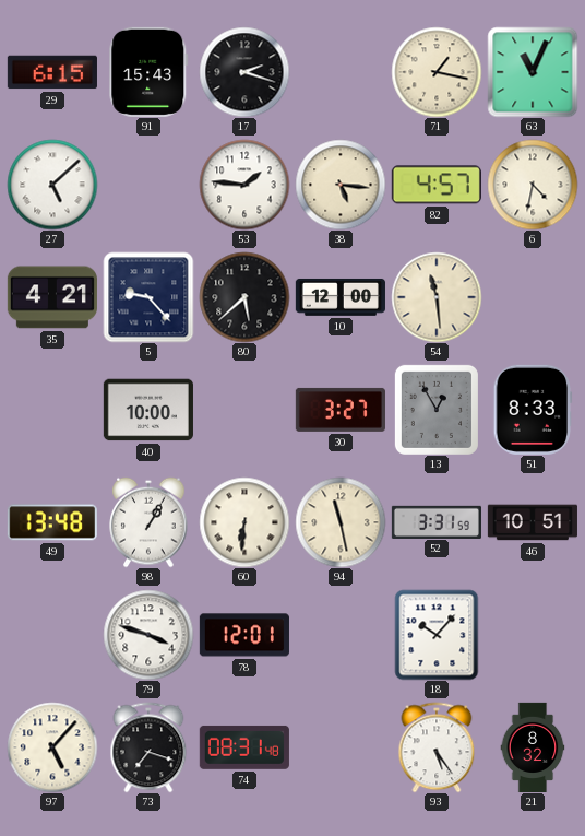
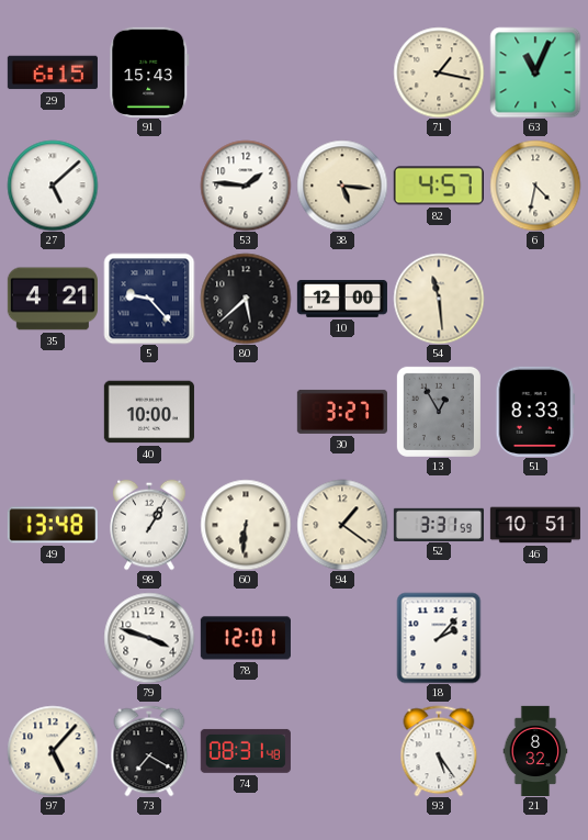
17: 2:18 -> none
94: 11:28 -> 1:21
18: 10:07 -> 2:07
73: 7:18 -> 7:20
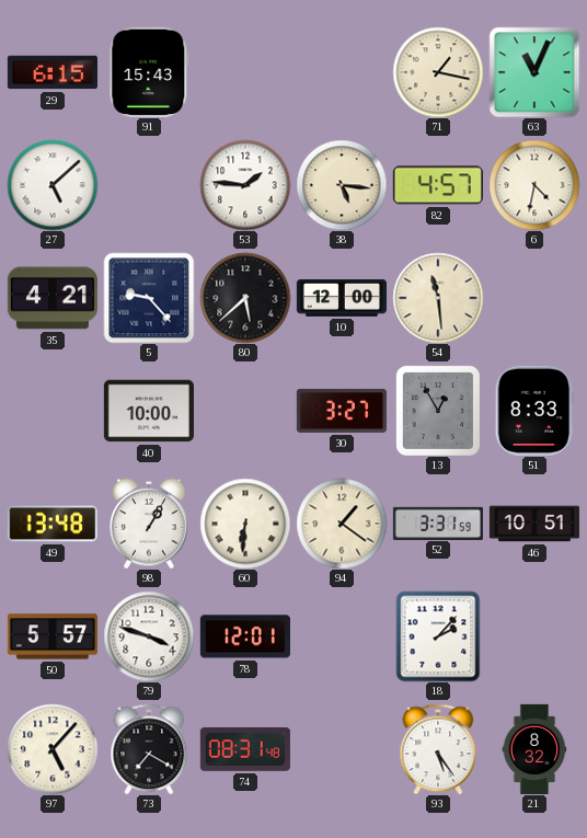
50: none -> 5:57
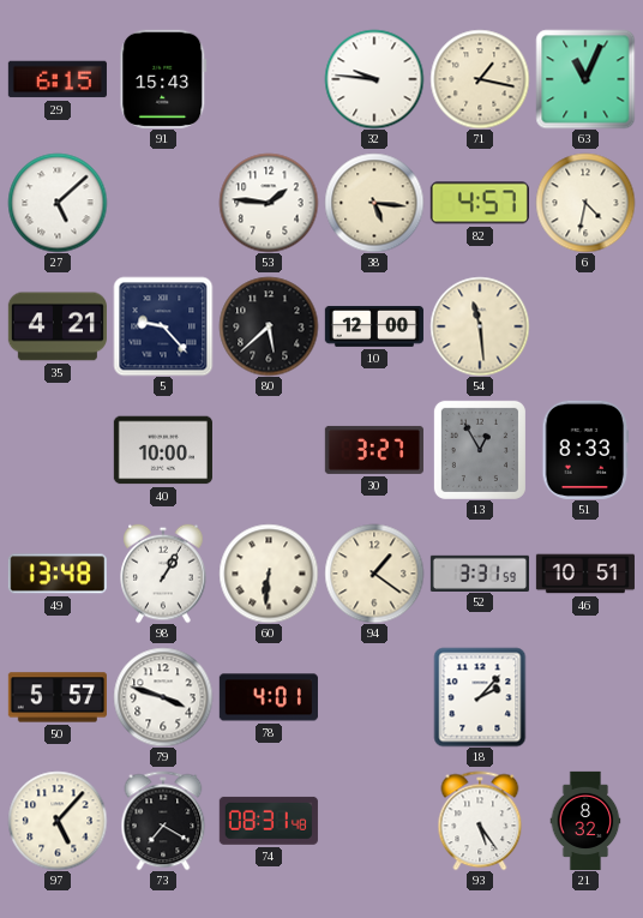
32: none -> 9:46
78: 12:01 -> 4:01
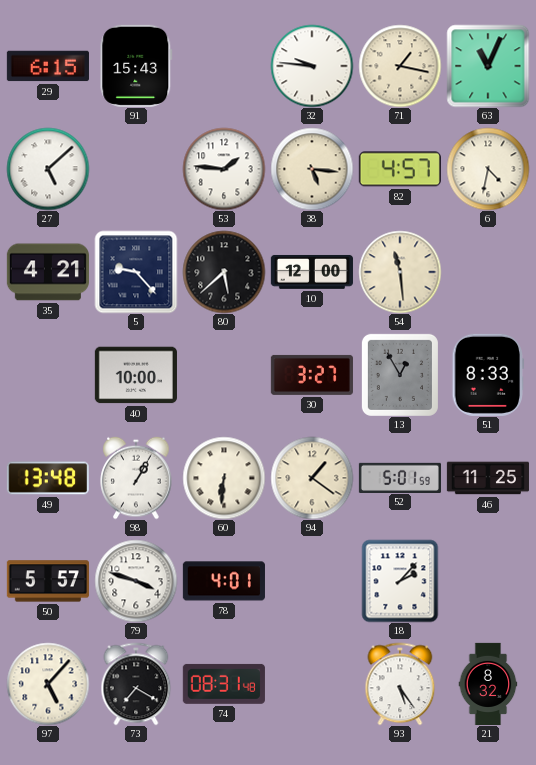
52: 3:31 -> 5:01
46: 10:51 -> 11:25
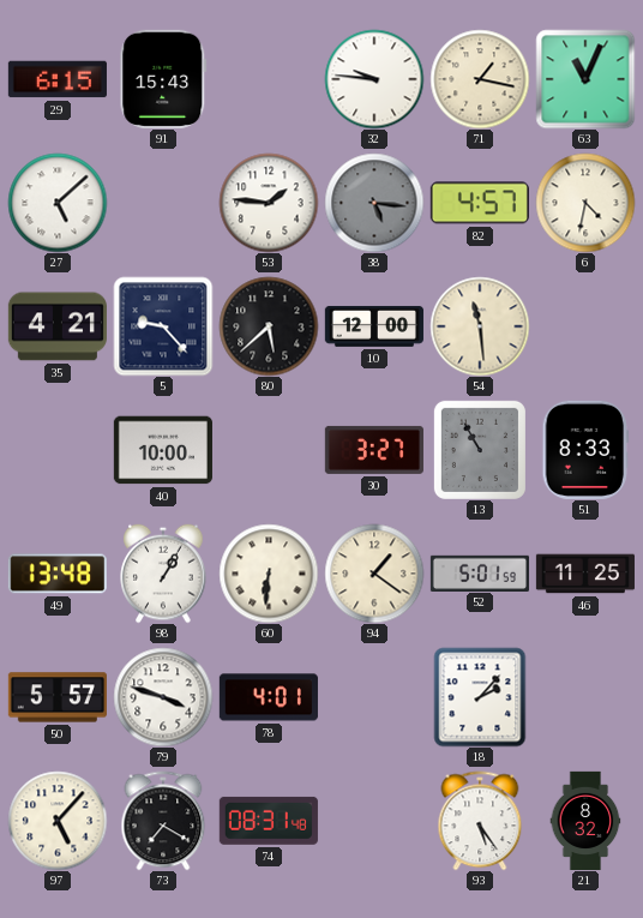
38 dial: cream -> grey
13: 12:55 -> 10:55
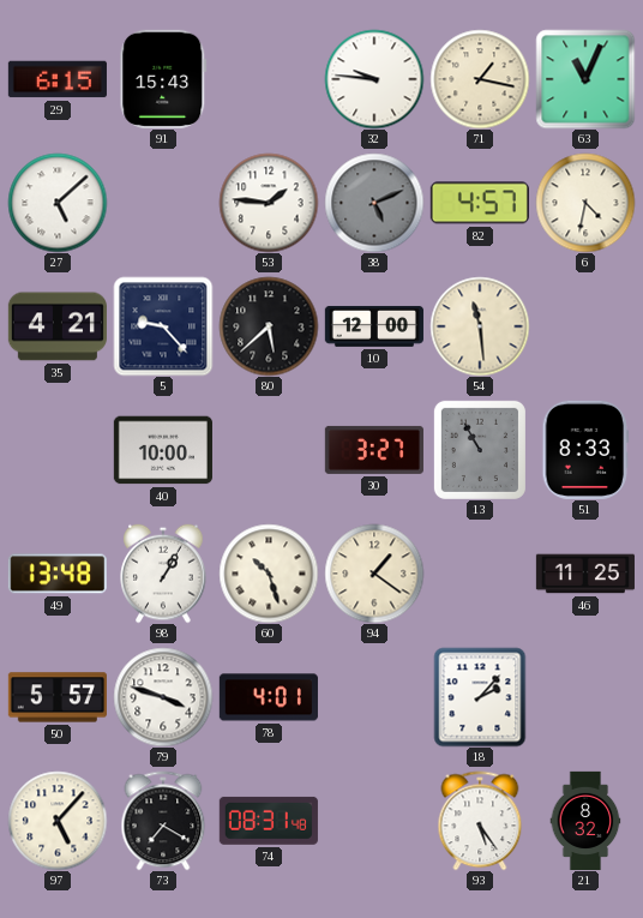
38: 5:16 -> 5:11
60: 6:31 -> 10:27
52: 5:01 -> none
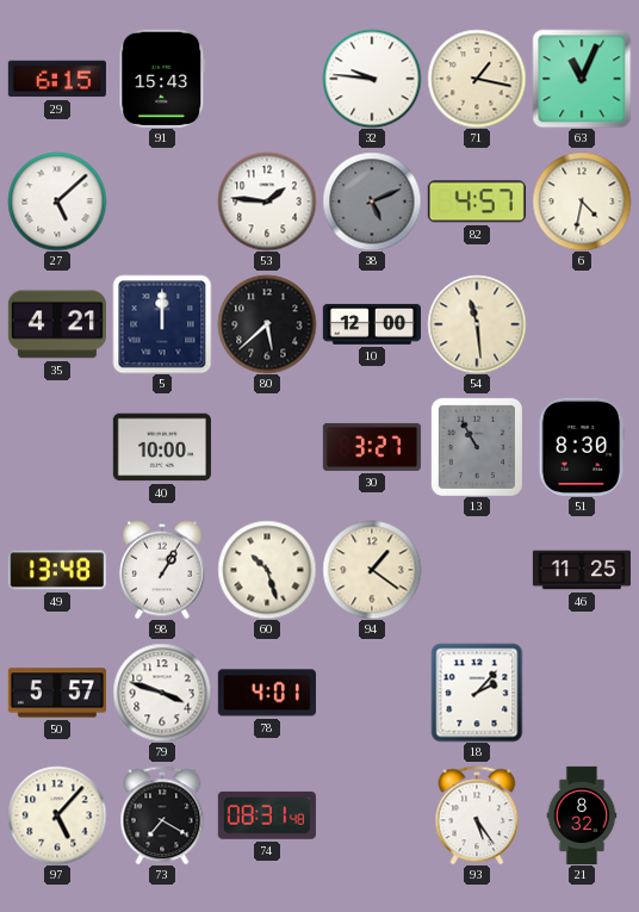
5: 9:23 -> 12:00
51: 8:33 -> 8:30
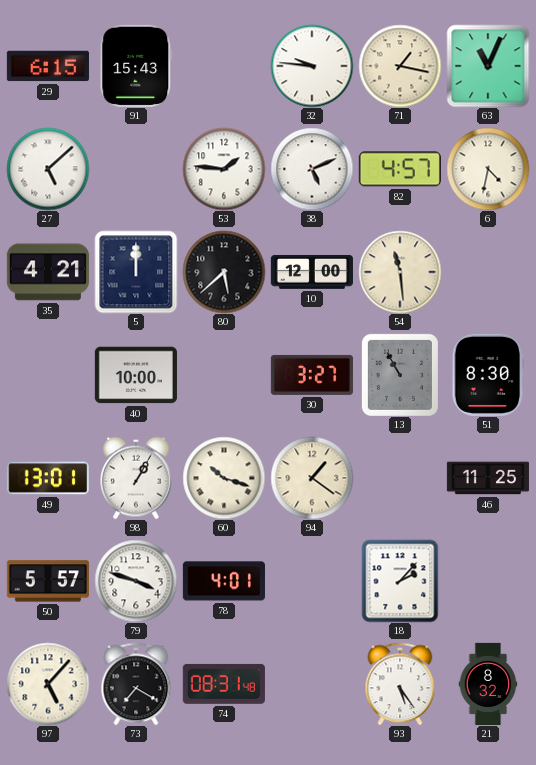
38 dial: grey -> white
49: 13:48 -> 13:01
60: 10:27 -> 10:18
